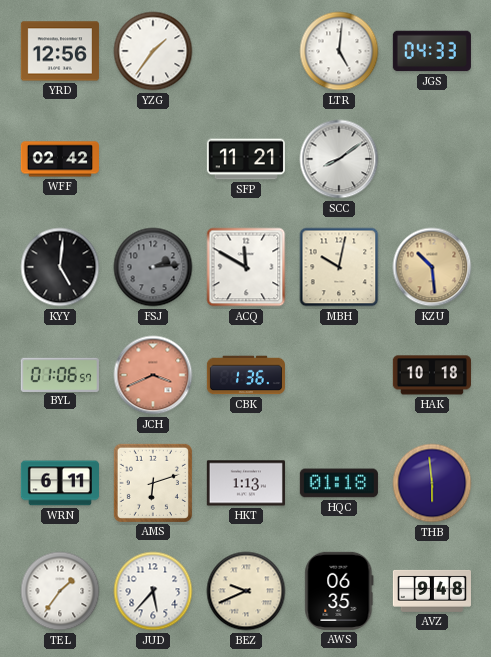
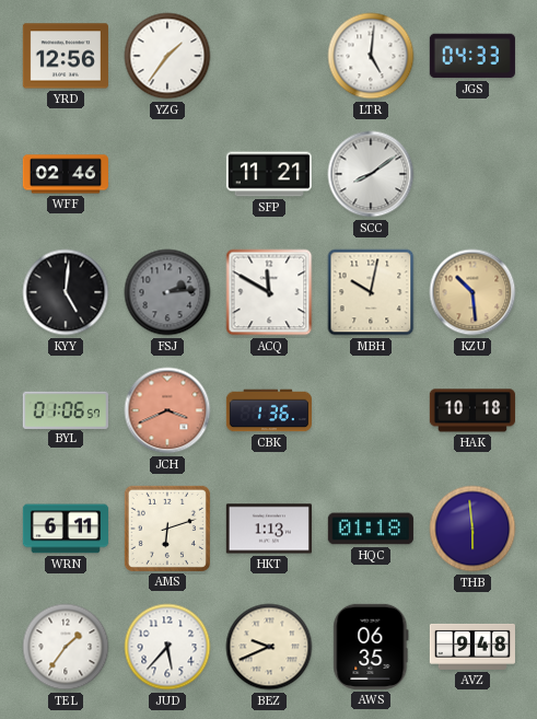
WFF: 02:42 -> 02:46
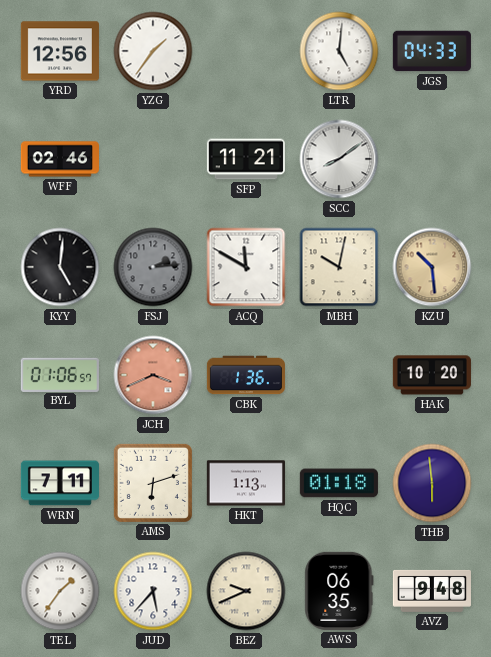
HAK: 10:18 -> 10:20
WRN: 6:11 -> 7:11
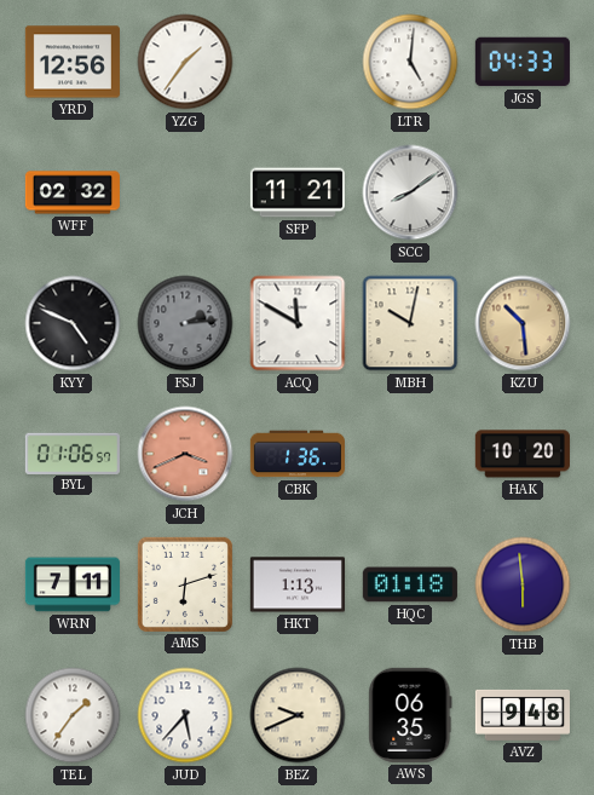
WFF: 02:46 -> 02:32
KYY: 5:01 -> 4:49
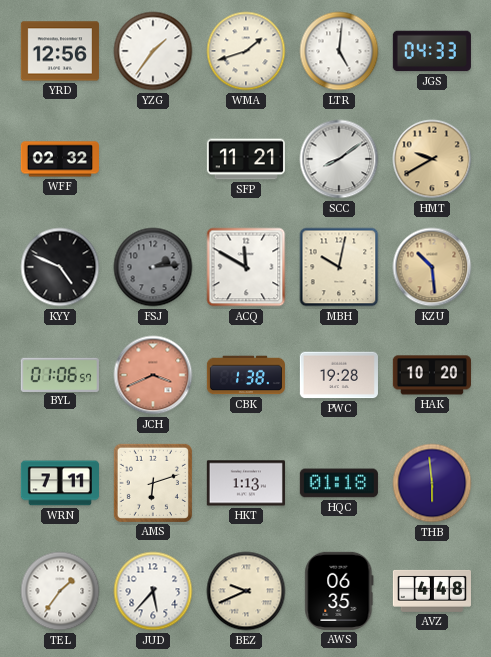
WMA: none -> 1:42
HMT: none -> 9:40
CBK: 1:36 -> 1:38
PWC: none -> 19:28
AVZ: 9:48 -> 4:48
